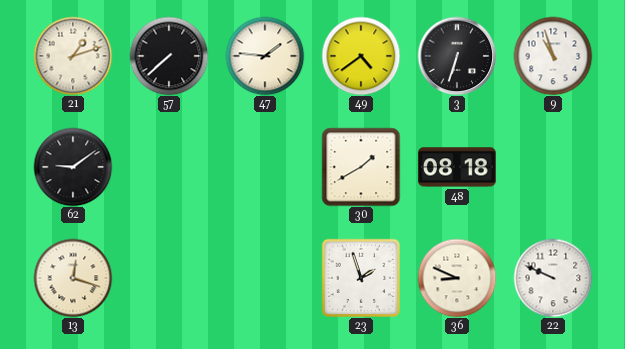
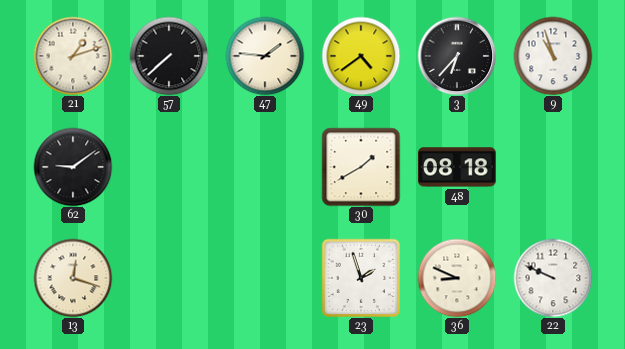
3: 6:33 -> 6:37
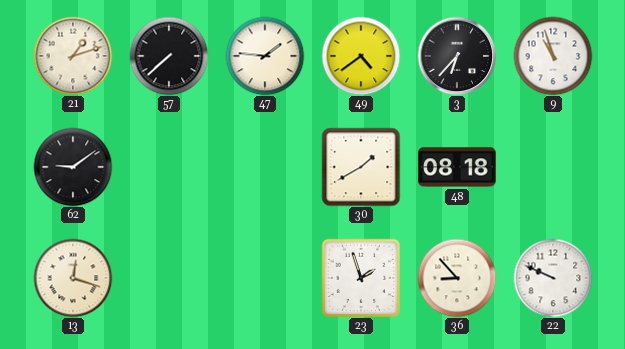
36: 8:49 -> 8:53
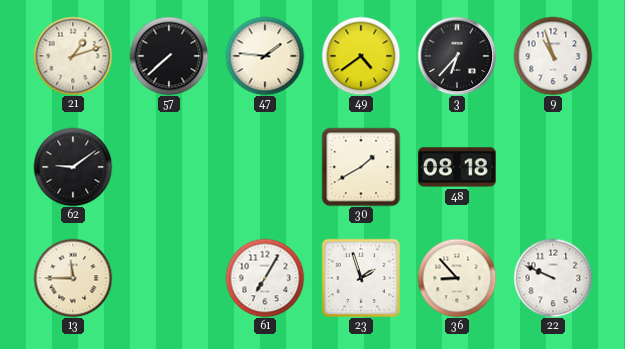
13: 12:18 -> 11:45
61: none -> 7:05
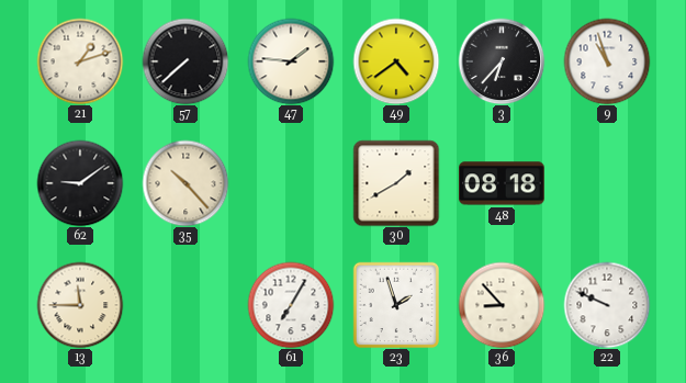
35: none -> 10:23
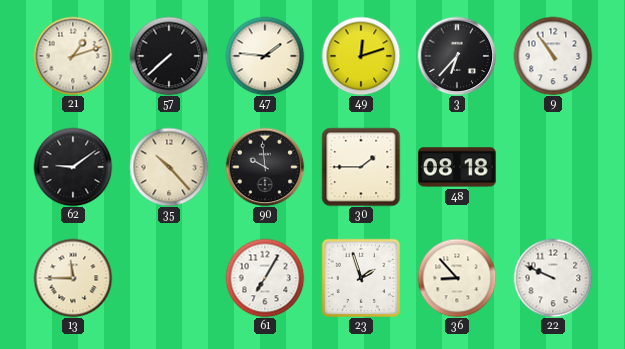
49: 4:39 -> 12:12
9: 10:57 -> 10:54
90: none -> 9:59
30: 1:40 -> 1:45
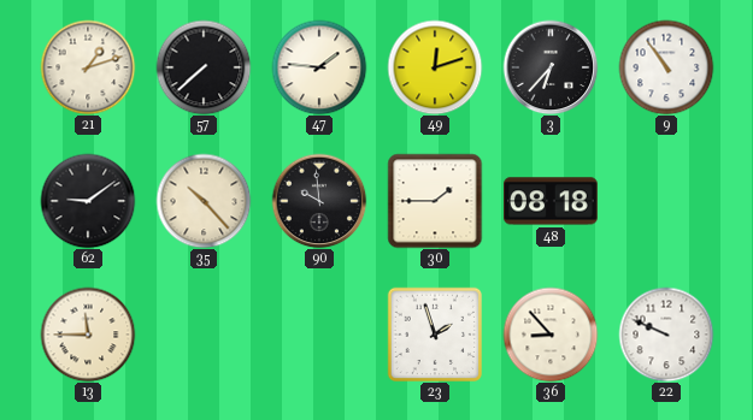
61: 7:05 -> none
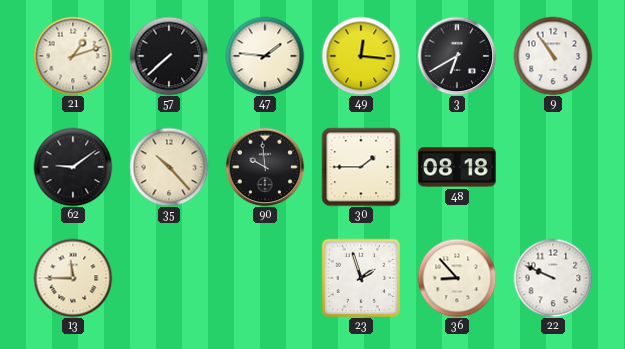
49: 12:12 -> 12:16
3: 6:37 -> 6:40
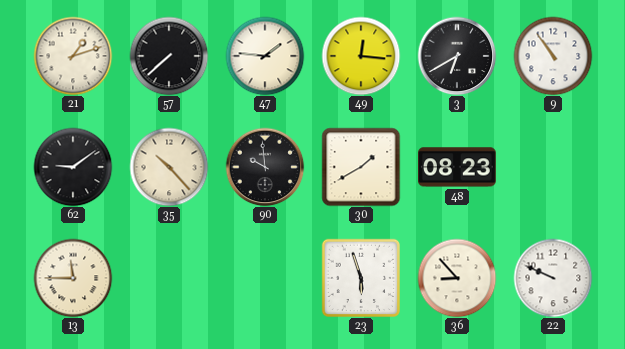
30: 1:45 -> 1:40
48: 08:18 -> 08:23
23: 1:57 -> 5:57
